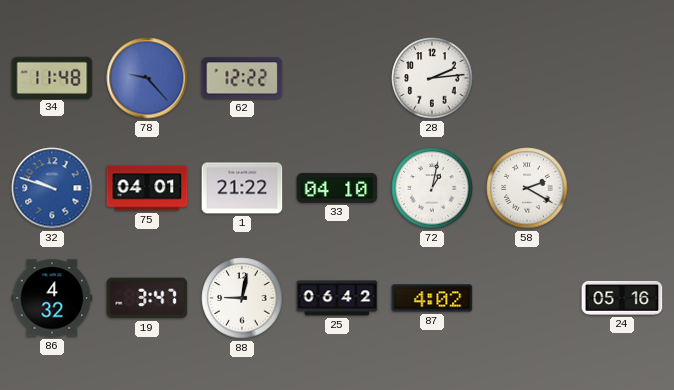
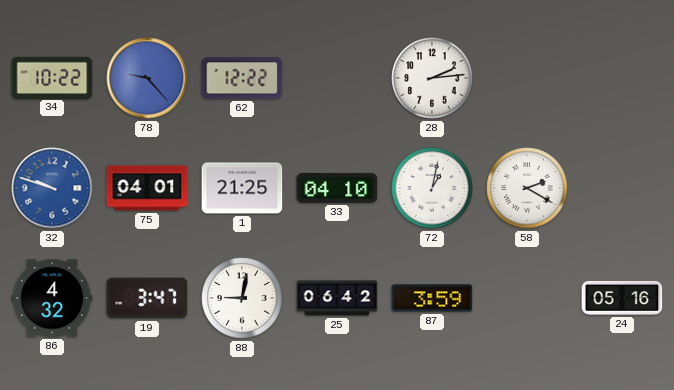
34: 11:48 -> 10:22
1: 21:22 -> 21:25
87: 4:02 -> 3:59
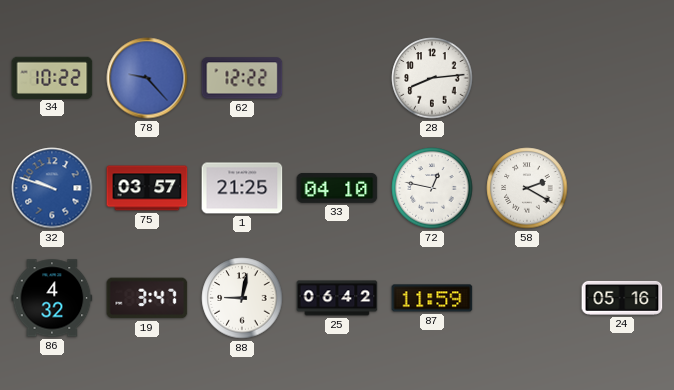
28: 2:14 -> 8:14
75: 04:01 -> 03:57
72: 1:02 -> 12:47
87: 3:59 -> 11:59
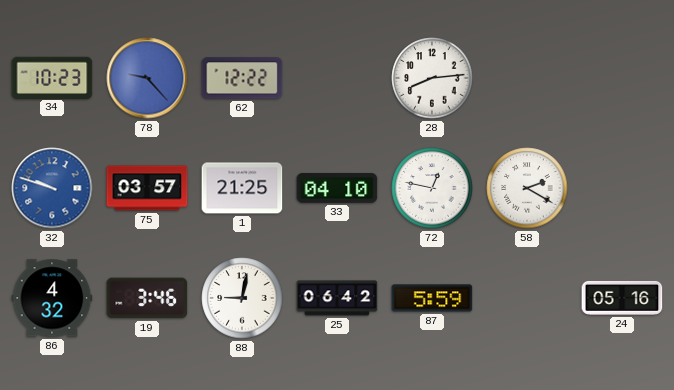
34: 10:22 -> 10:23
19: 3:47 -> 3:46
87: 11:59 -> 5:59
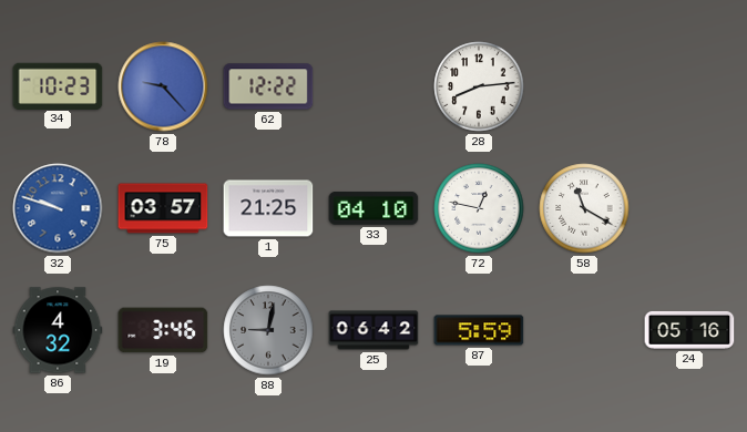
58: 2:20 -> 11:20
88 dial: white -> grey
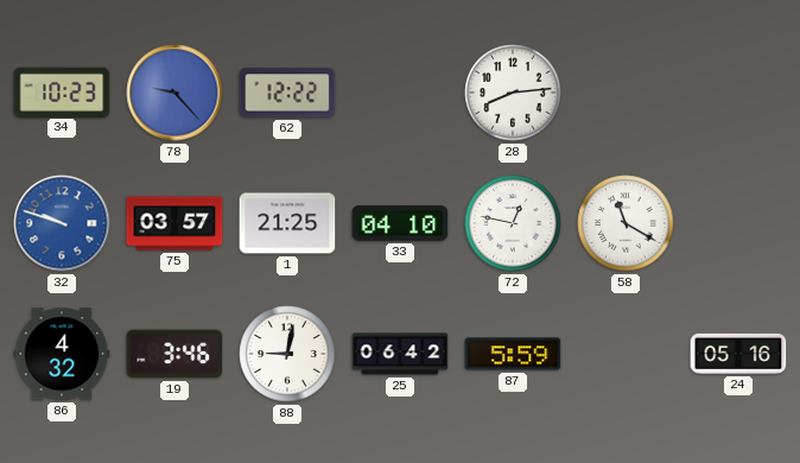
88 dial: grey -> white
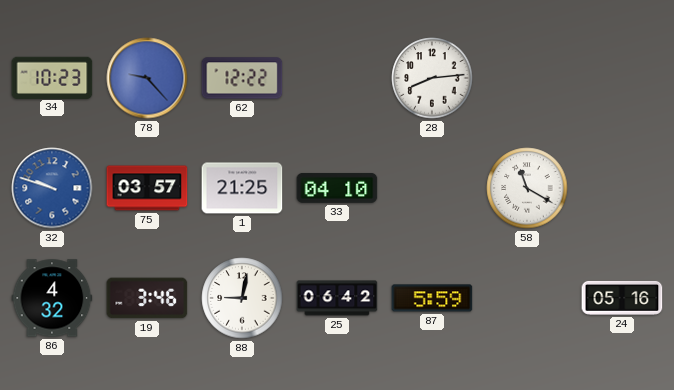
72: 12:47 -> none
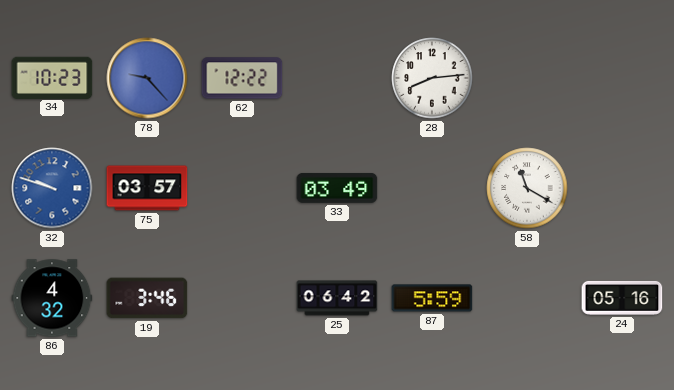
1: 21:25 -> none
33: 04:10 -> 03:49
88: 9:02 -> none
